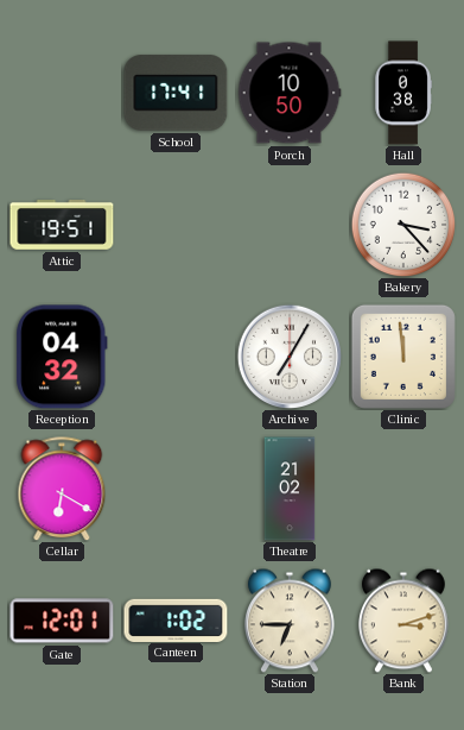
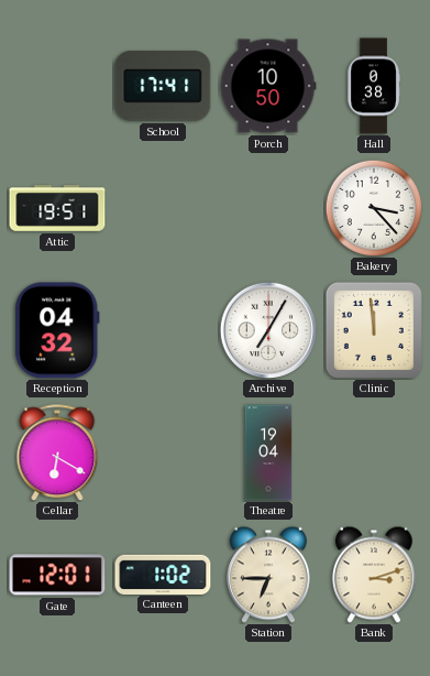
Theatre: 21:02 -> 19:04
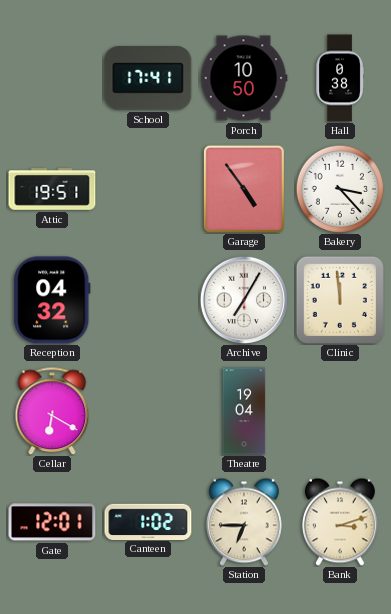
Garage: none -> 4:54
